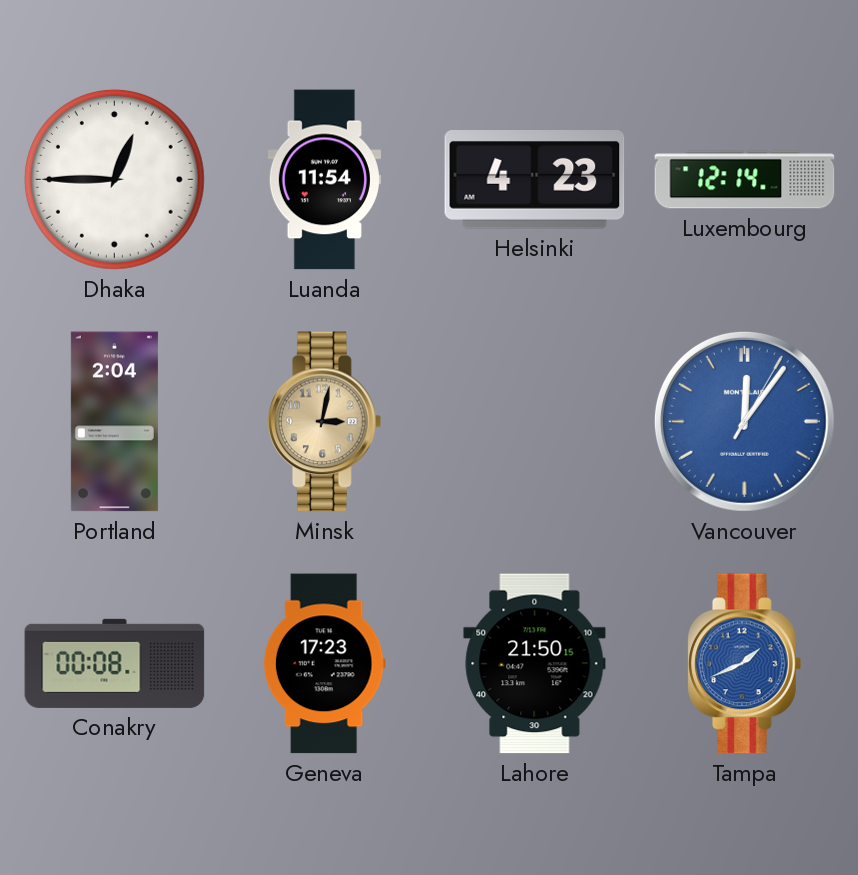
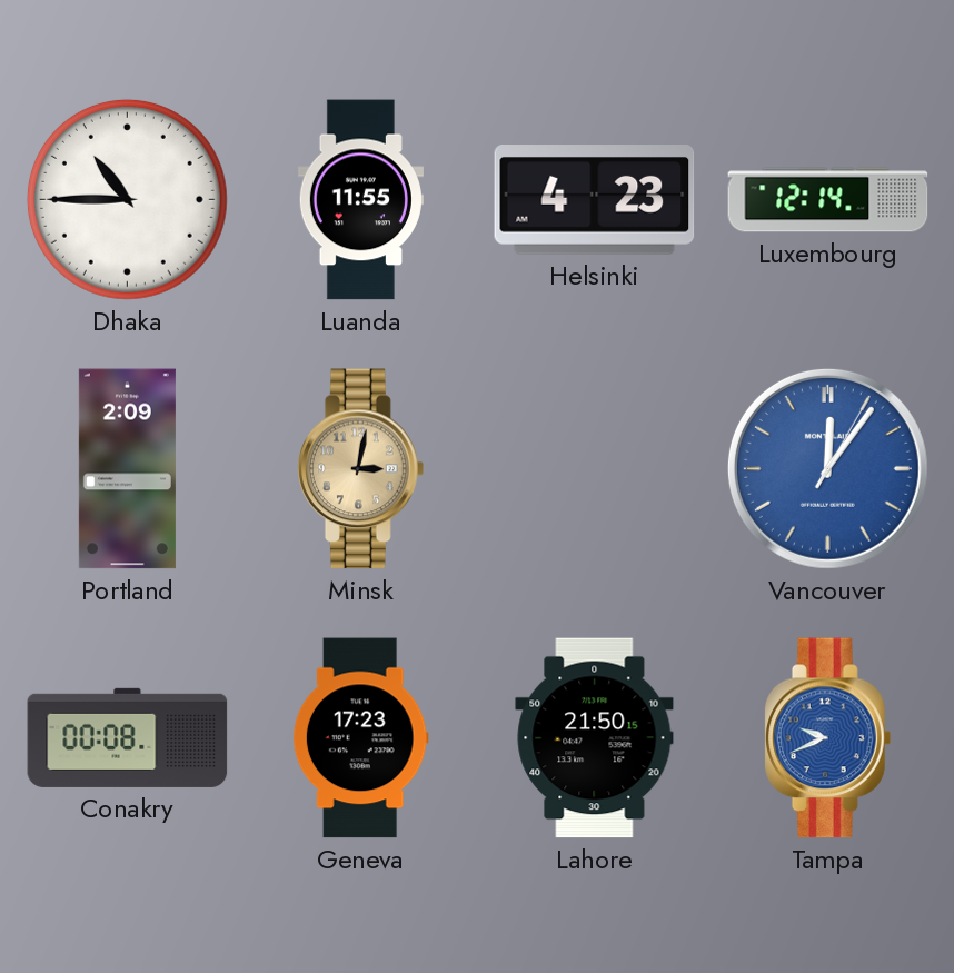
Dhaka: 12:45 -> 10:45
Luanda: 11:54 -> 11:55
Portland: 2:04 -> 2:09
Tampa: 1:41 -> 9:41
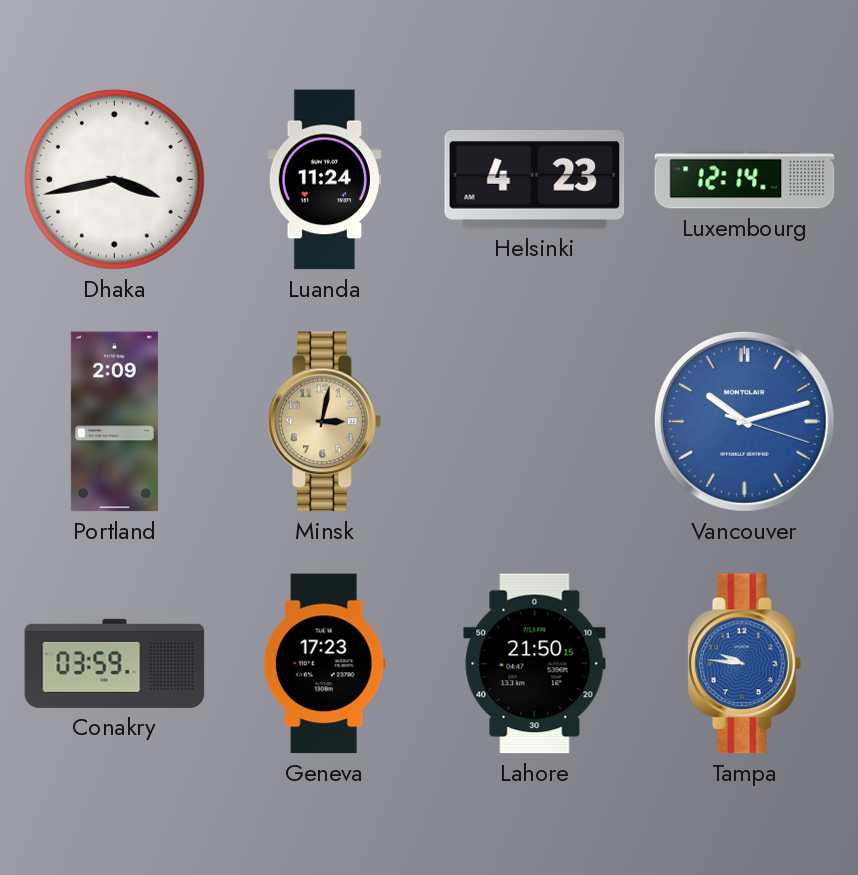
Dhaka: 10:45 -> 3:43
Luanda: 11:55 -> 11:24
Vancouver: 12:06 -> 10:12
Conakry: 00:08 -> 03:59
Tampa: 9:41 -> 9:46
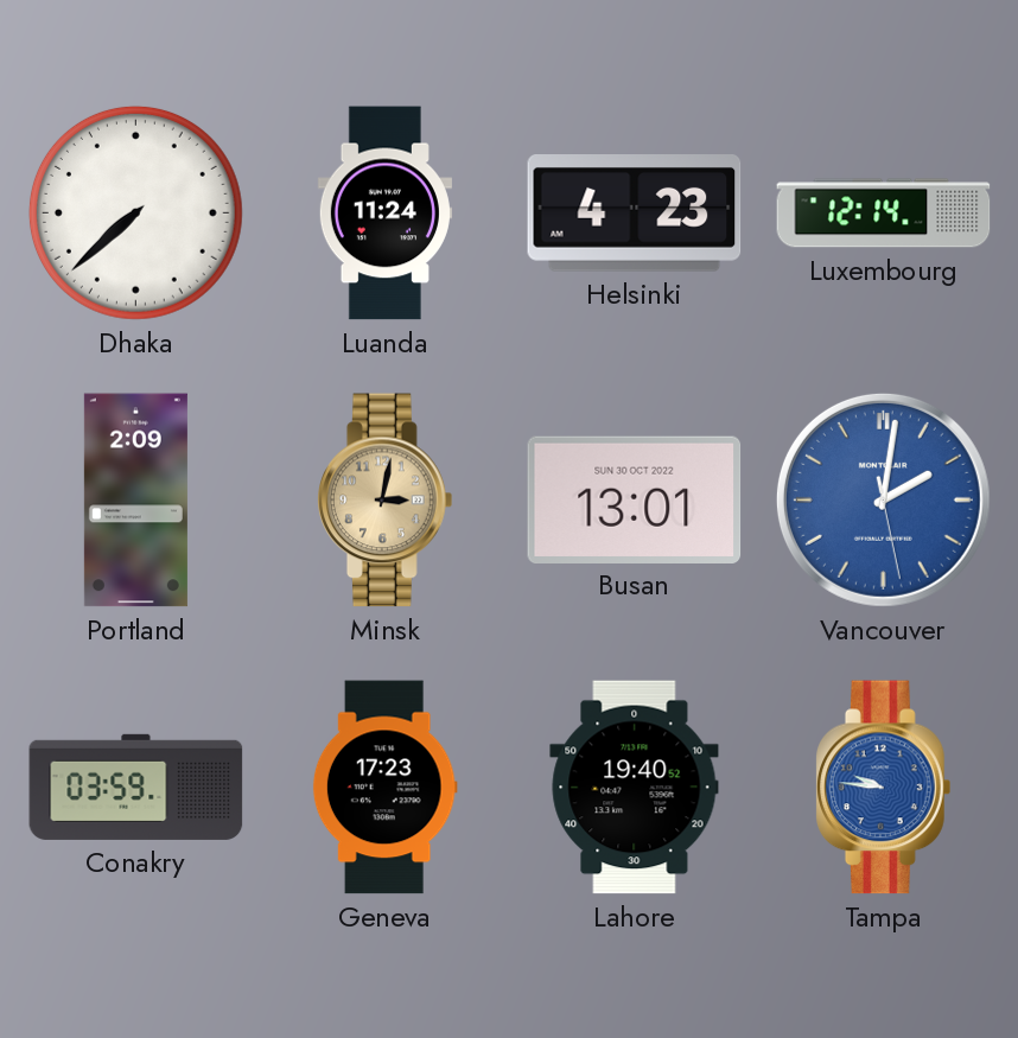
Dhaka: 3:43 -> 7:38
Busan: none -> 13:01
Vancouver: 10:12 -> 2:01
Lahore: 21:50 -> 19:40
